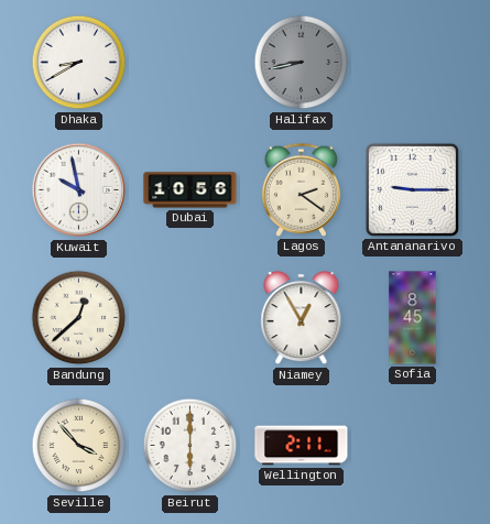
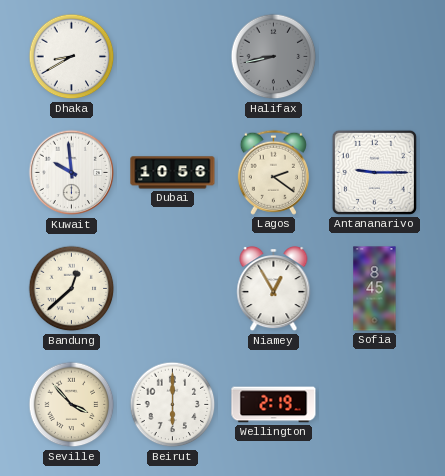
Kuwait: 9:58 -> 9:59
Wellington: 2:11 -> 2:19
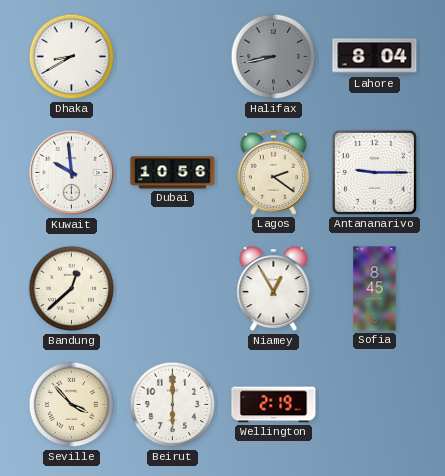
Lahore: none -> 8:04
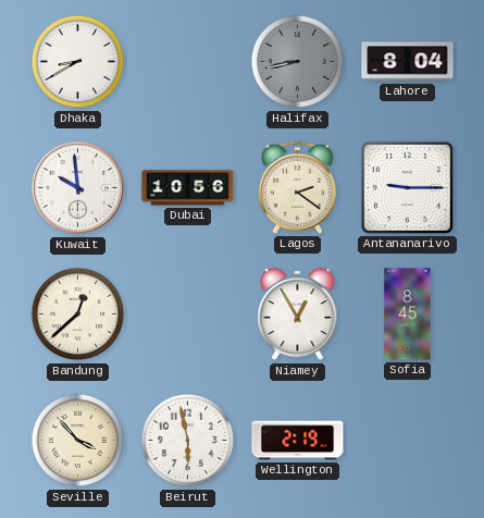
Beirut: 6:00 -> 5:58
